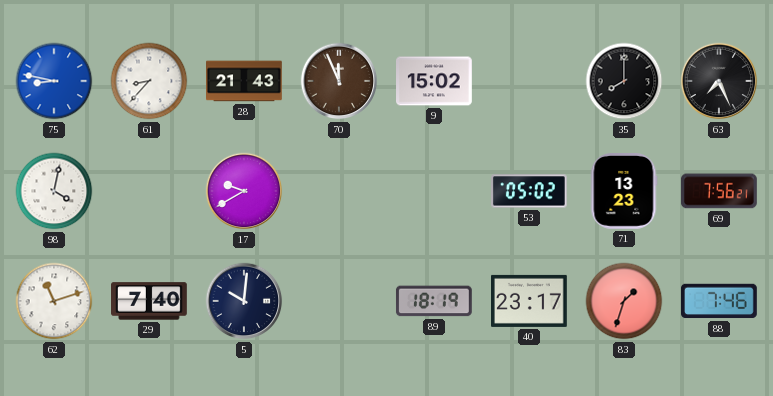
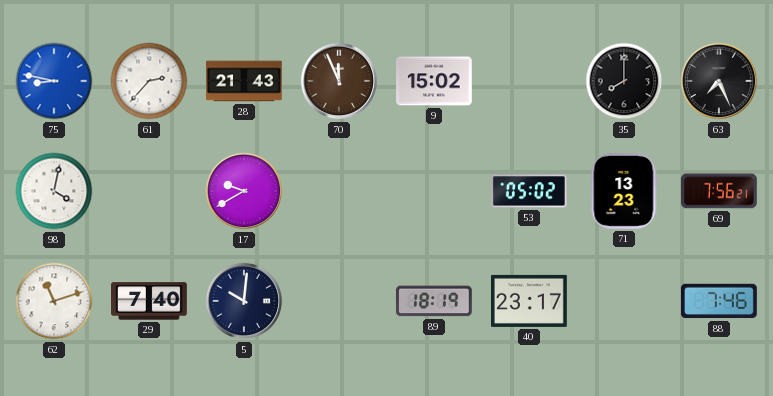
61: 8:37 -> 2:37
83: 1:33 -> none
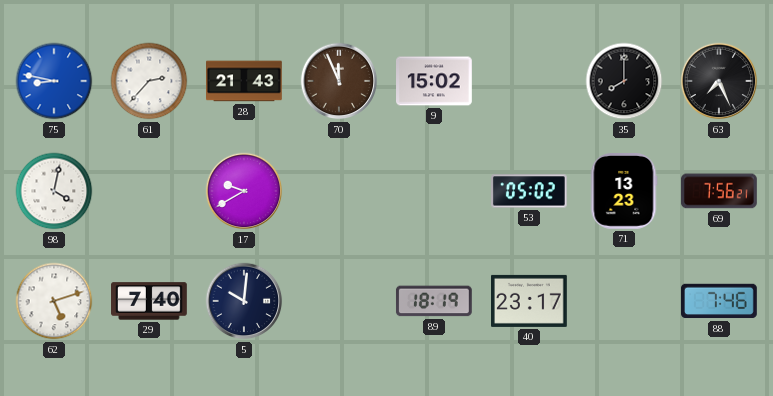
62: 11:12 -> 5:12
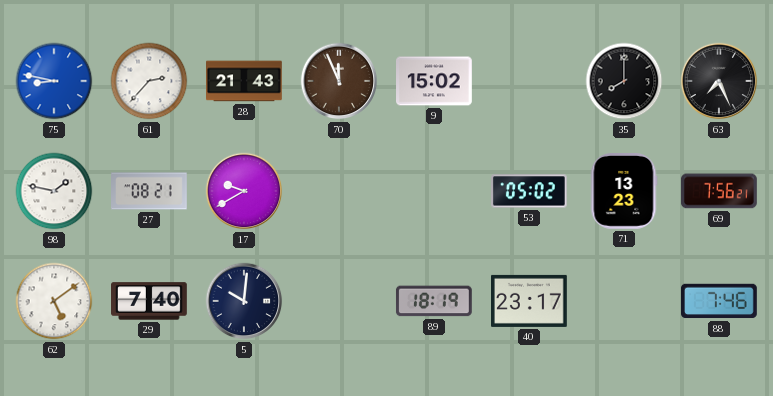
98: 4:02 -> 1:47
27: none -> 08:21
62: 5:12 -> 5:09
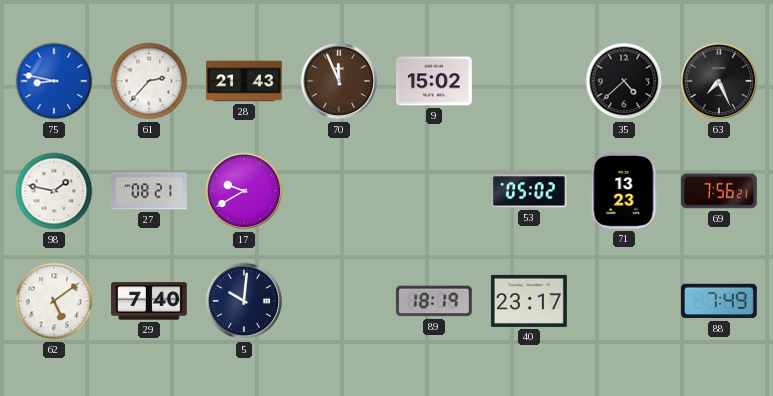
35: 8:00 -> 4:38
88: 7:46 -> 7:49
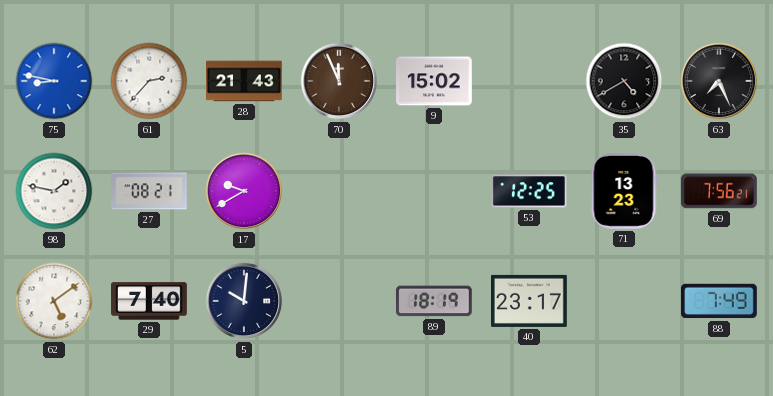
35: 4:38 -> 4:40
53: 05:02 -> 12:25
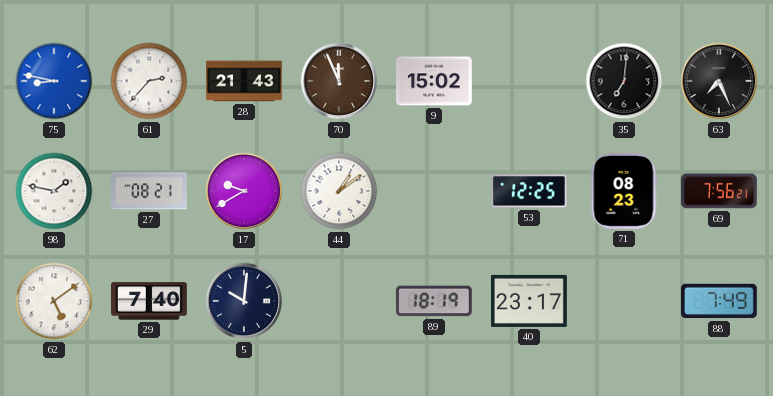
35: 4:40 -> 7:01
44: none -> 1:09
71: 13:23 -> 08:23
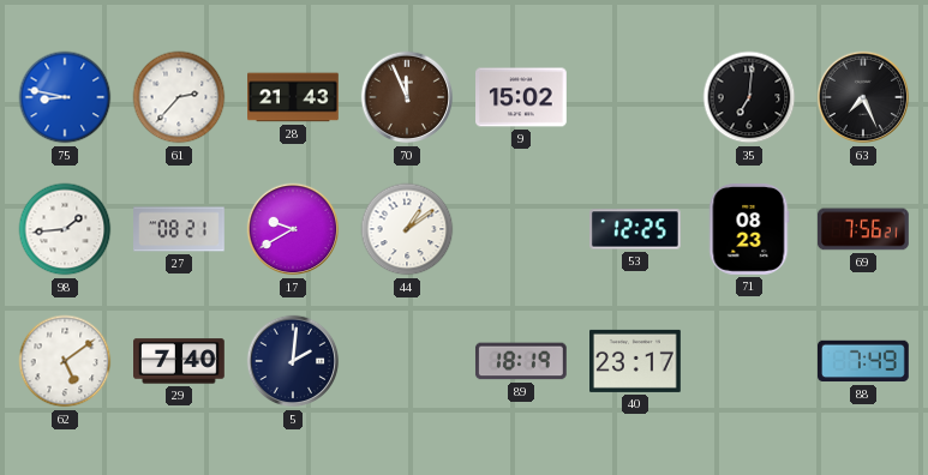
98: 1:47 -> 1:44
5: 10:01 -> 2:01
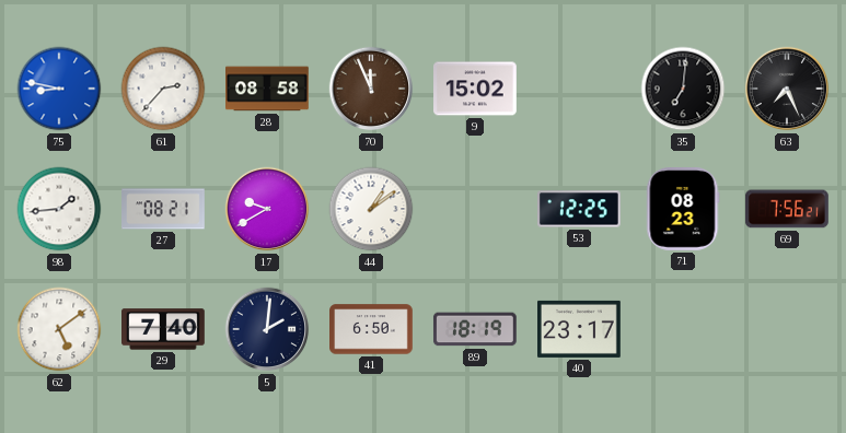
28: 21:43 -> 08:58
41: none -> 6:50
88: 7:49 -> none
